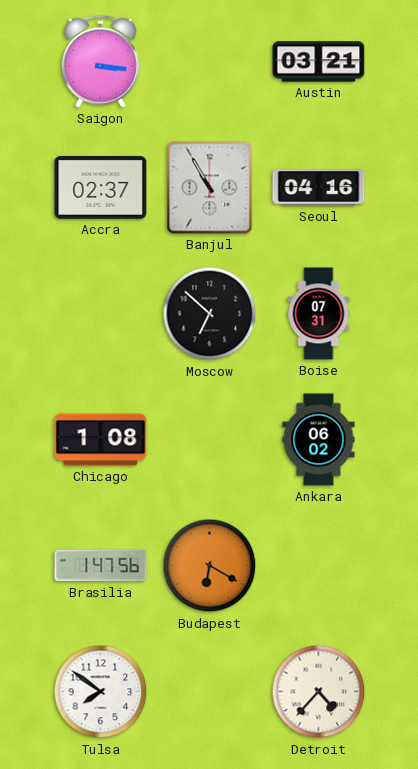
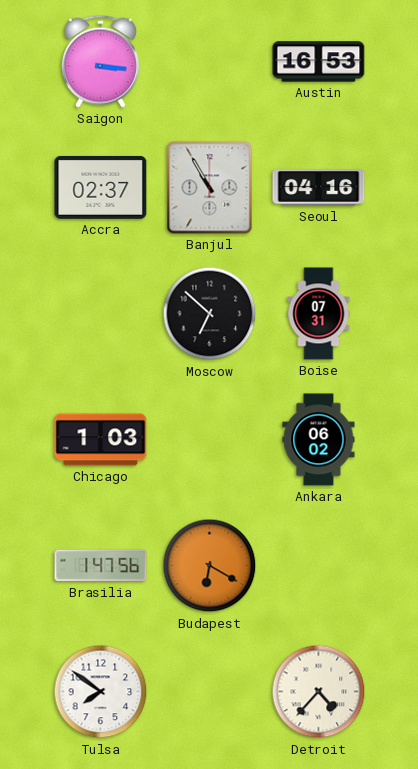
Austin: 03:21 -> 16:53
Chicago: 1:08 -> 1:03
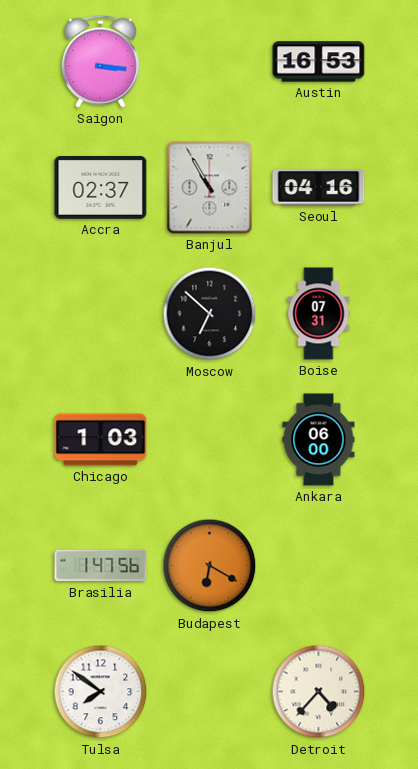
Ankara: 06:02 -> 06:00
